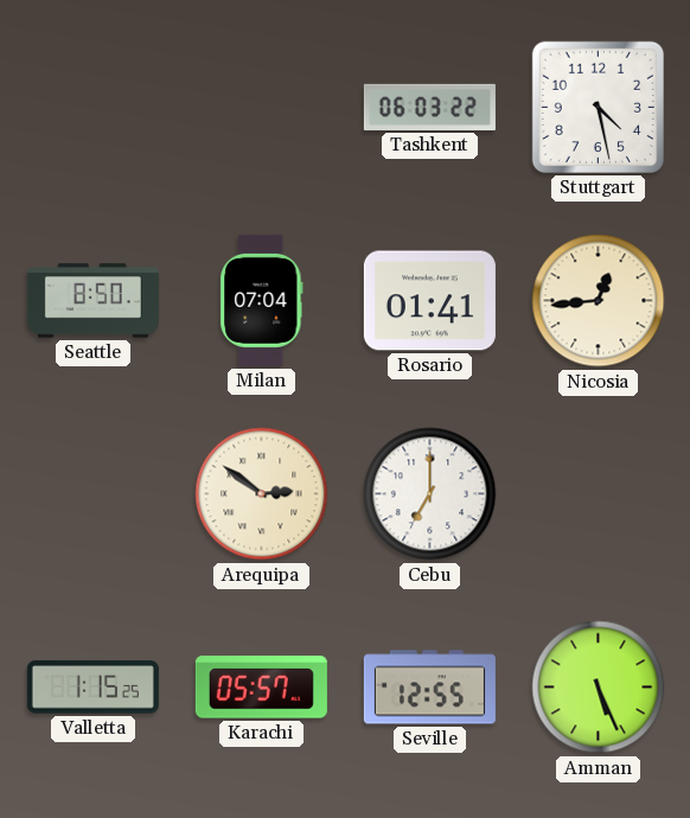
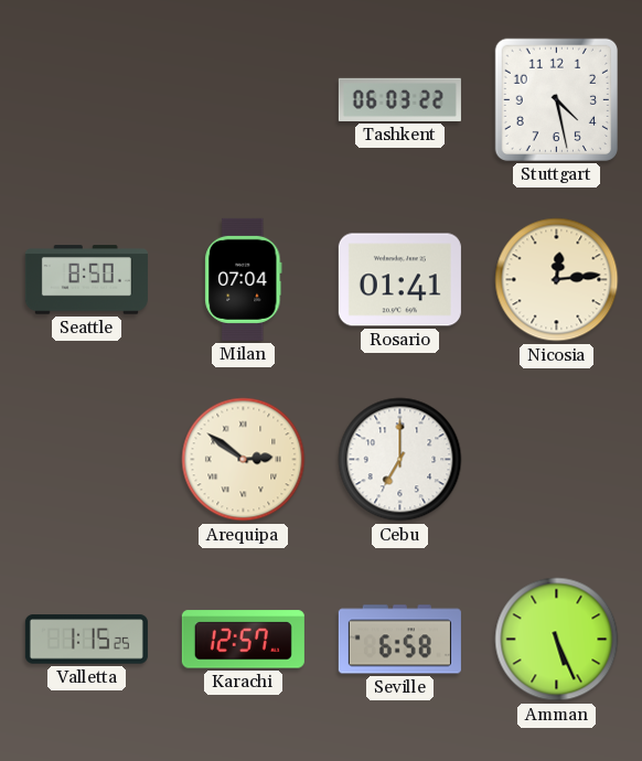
Nicosia: 12:44 -> 12:14
Karachi: 05:57 -> 12:57
Seville: 12:55 -> 6:58
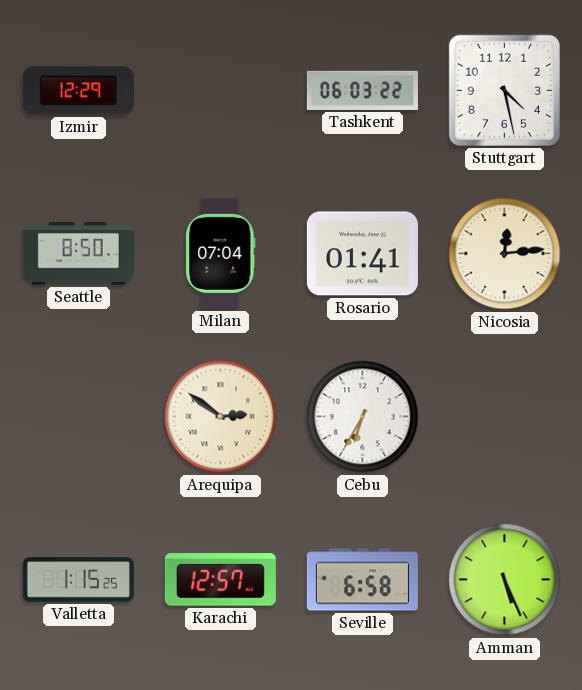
Izmir: none -> 12:29
Cebu: 7:00 -> 6:35
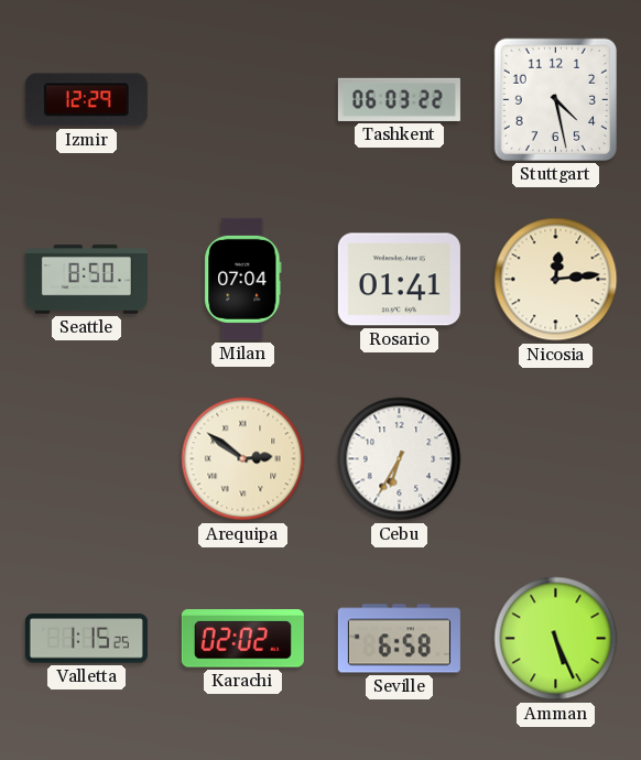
Karachi: 12:57 -> 02:02
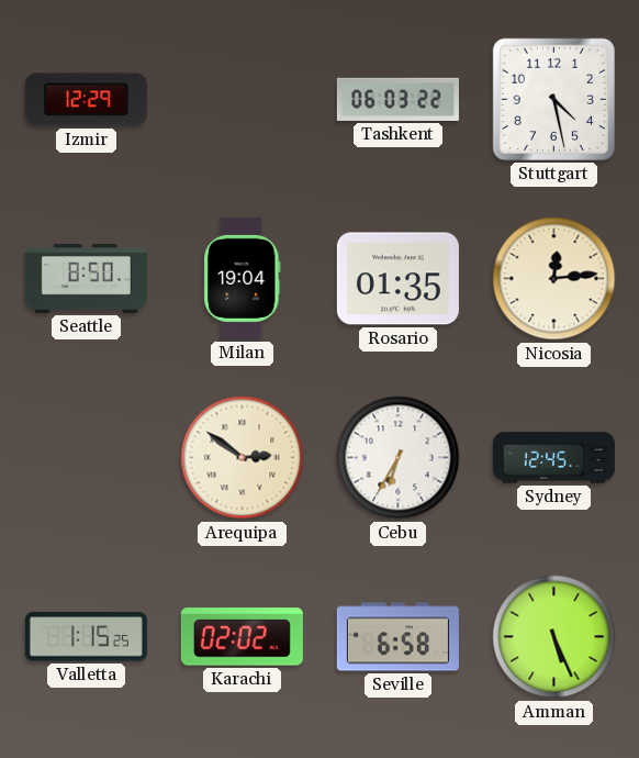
Milan: 07:04 -> 19:04
Rosario: 01:41 -> 01:35
Sydney: none -> 12:45
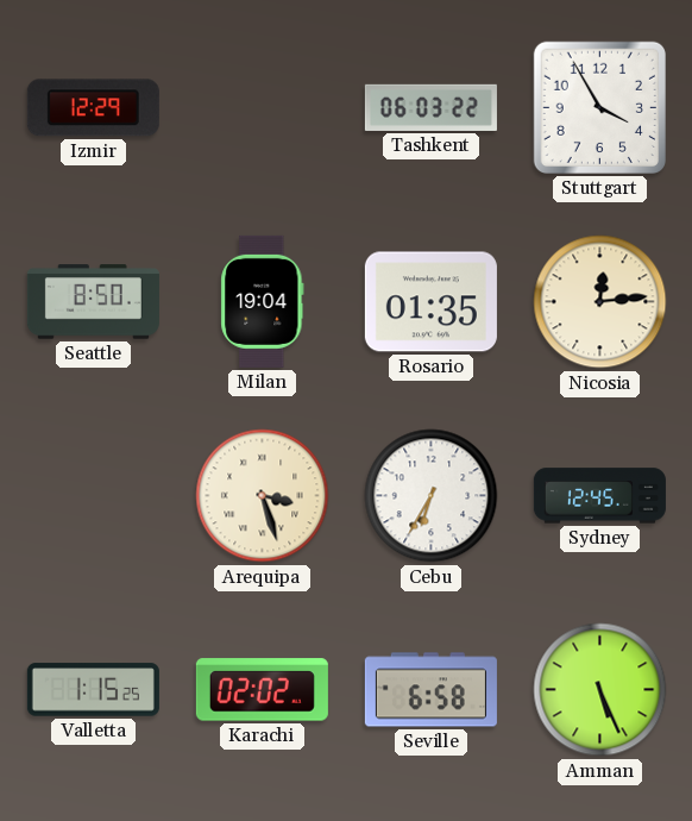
Stuttgart: 4:28 -> 3:55
Arequipa: 2:51 -> 3:27
